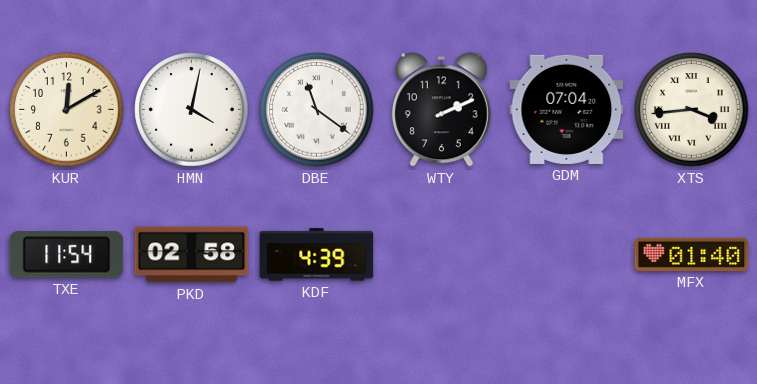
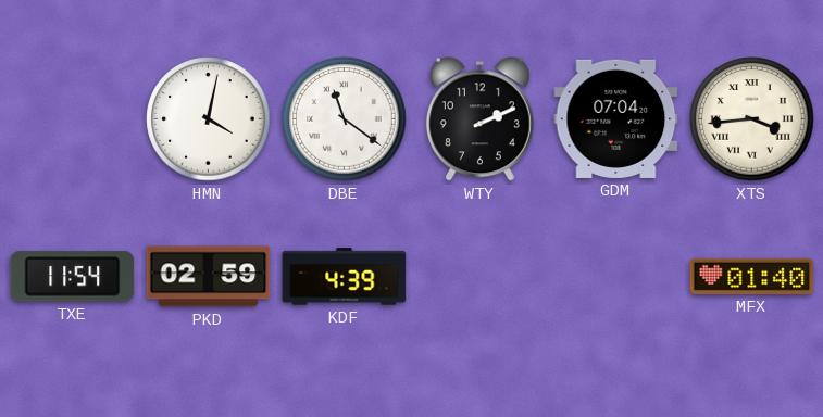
KUR: 12:10 -> none
PKD: 02:58 -> 02:59
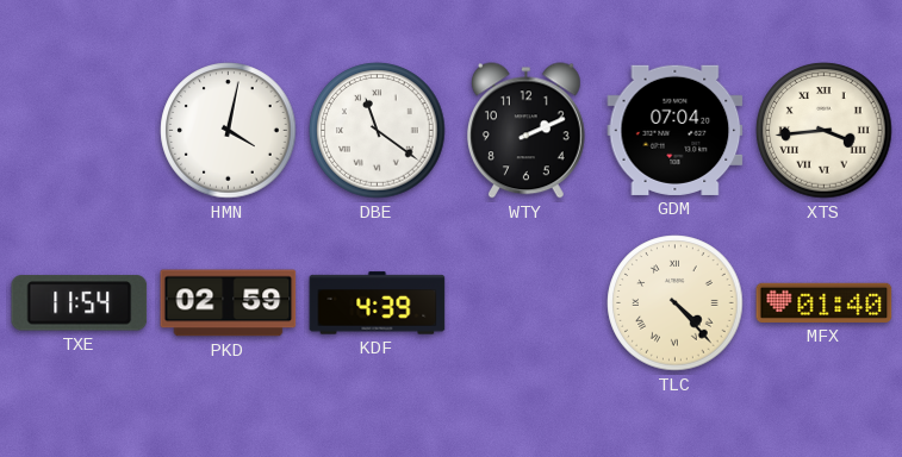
TLC: none -> 4:23
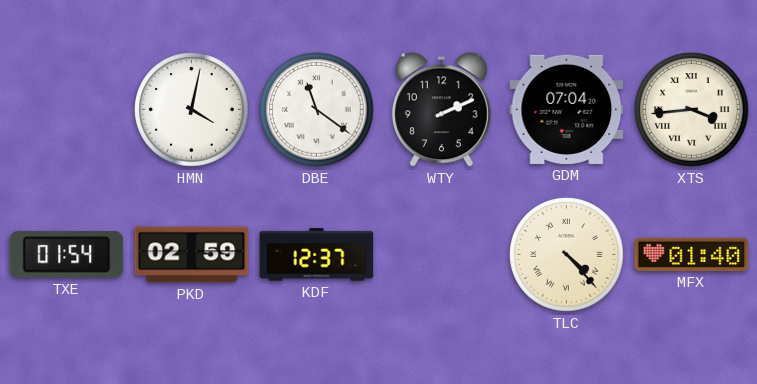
TXE: 11:54 -> 01:54
KDF: 4:39 -> 12:37
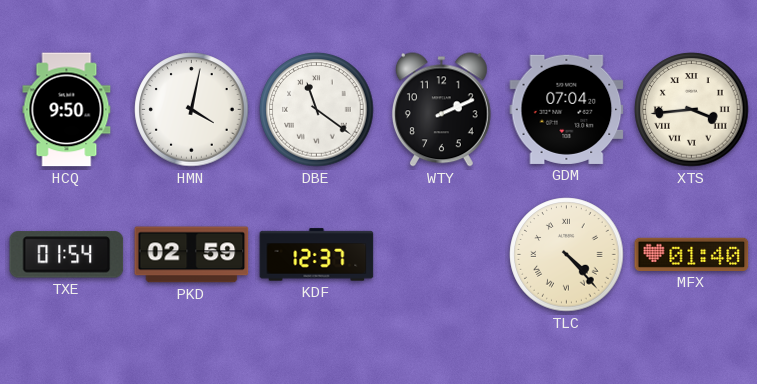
HCQ: none -> 9:50
